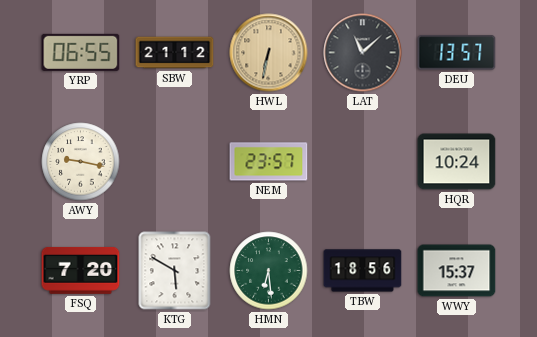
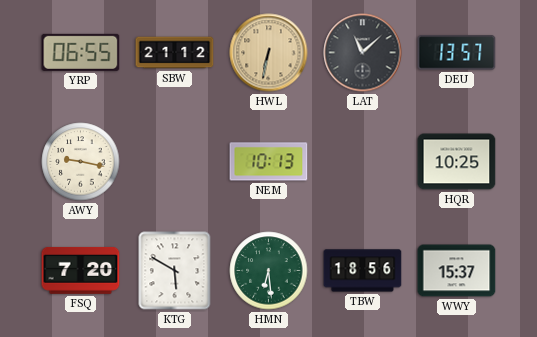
NEM: 23:57 -> 10:13
HQR: 10:24 -> 10:25
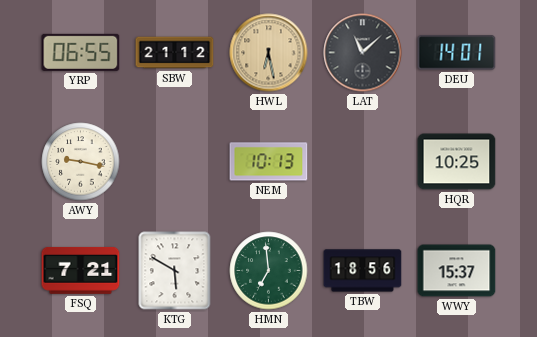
HWL: 6:32 -> 6:28
DEU: 13:57 -> 14:01
FSQ: 7:20 -> 7:21
HMN: 6:29 -> 6:59
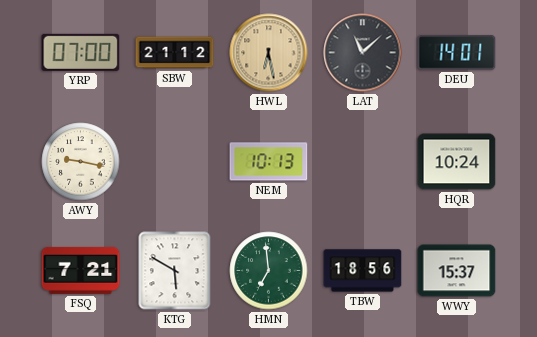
YRP: 06:55 -> 07:00
HQR: 10:25 -> 10:24
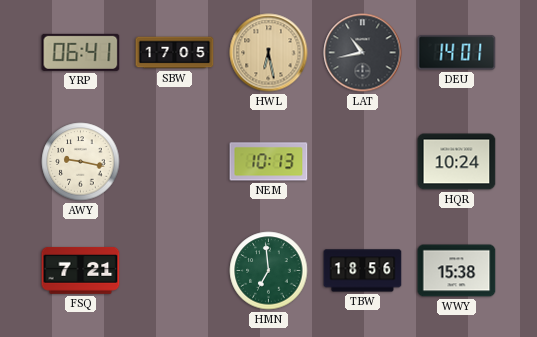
YRP: 07:00 -> 06:41
SBW: 21:12 -> 17:05
LAT: 11:08 -> 10:43
KTG: 5:50 -> none
WWY: 15:37 -> 15:38
